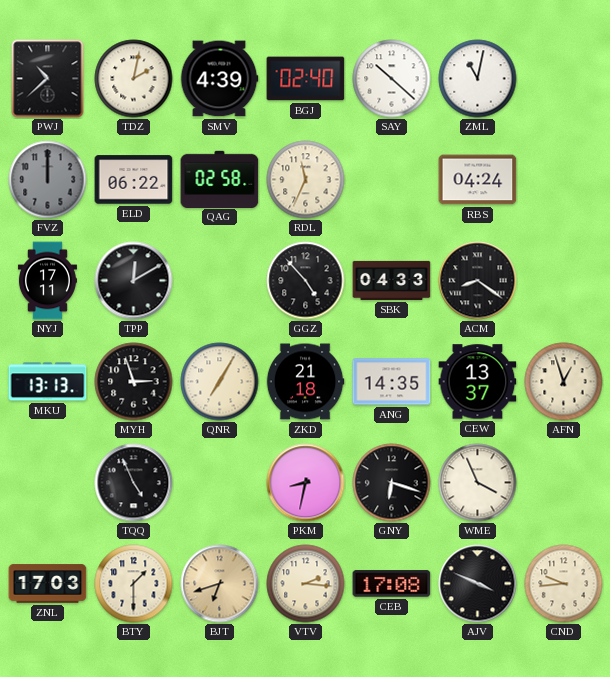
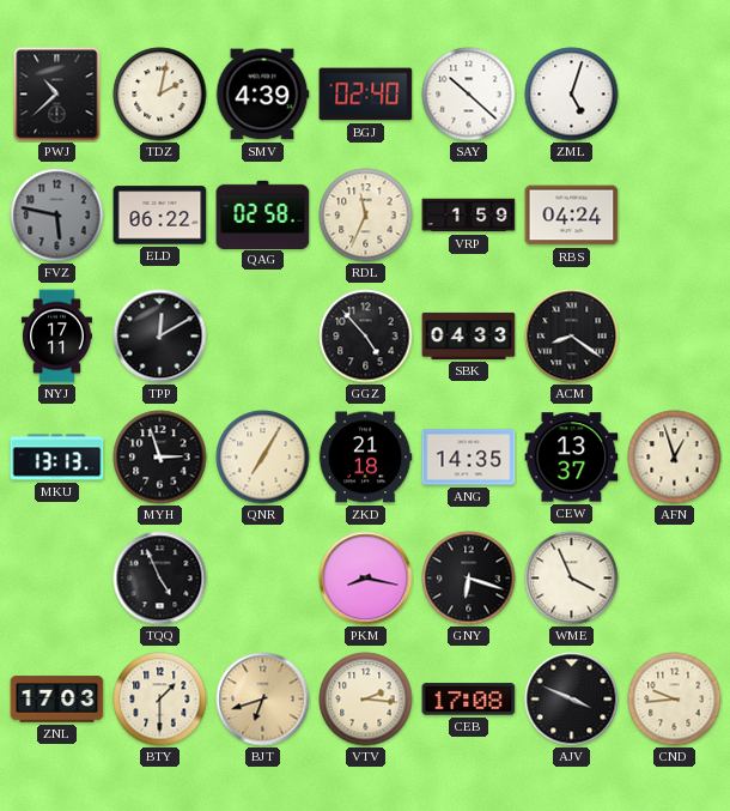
ZML: 11:02 -> 5:03
FVZ: 12:00 -> 5:47
VRP: none -> 1:59
PKM: 8:32 -> 8:17
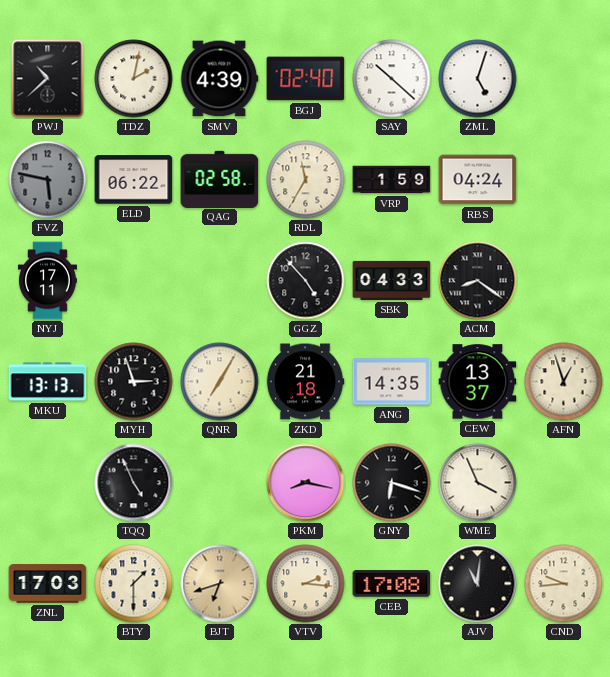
RDL: 11:34 -> 11:35
TPP: 12:10 -> none
AJV: 3:49 -> 11:01
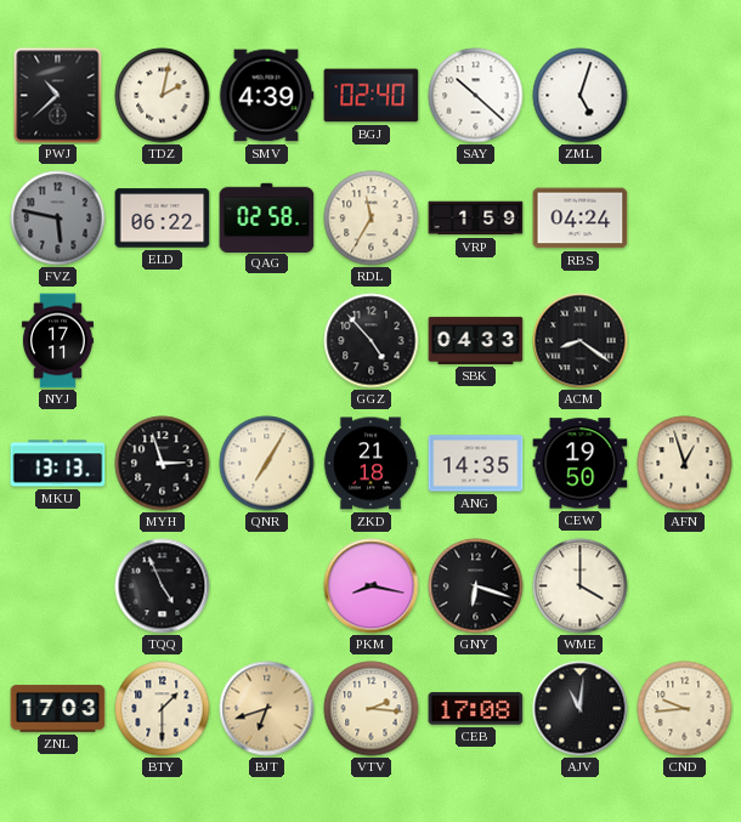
CEW: 13:37 -> 19:50
WME: 3:56 -> 4:00
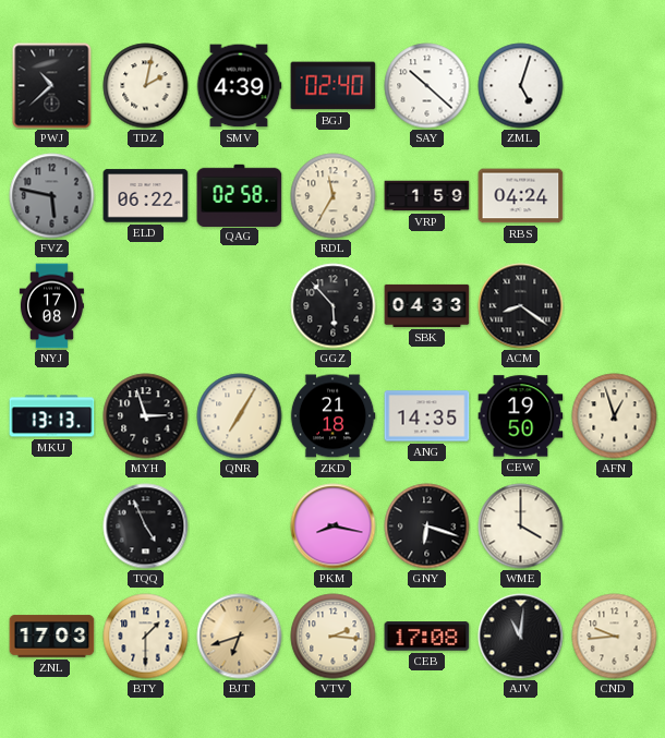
NYJ: 17:11 -> 17:08
GGZ: 4:53 -> 5:53
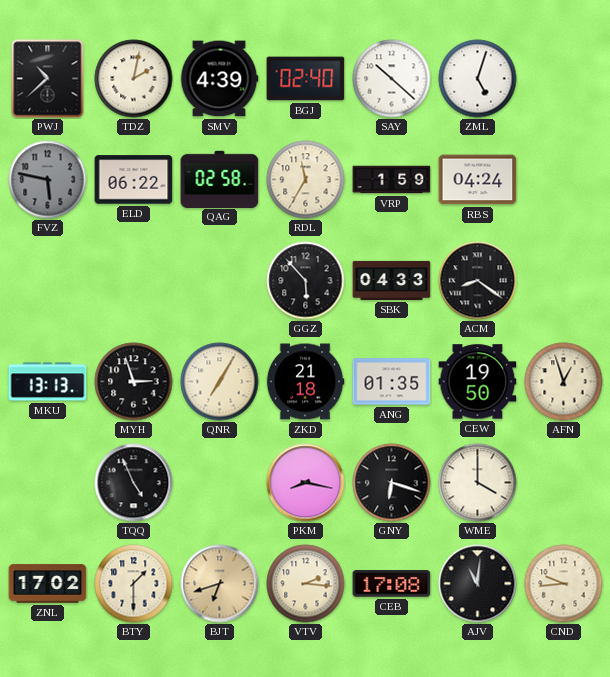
NYJ: 17:08 -> none
ANG: 14:35 -> 01:35
ZNL: 17:03 -> 17:02
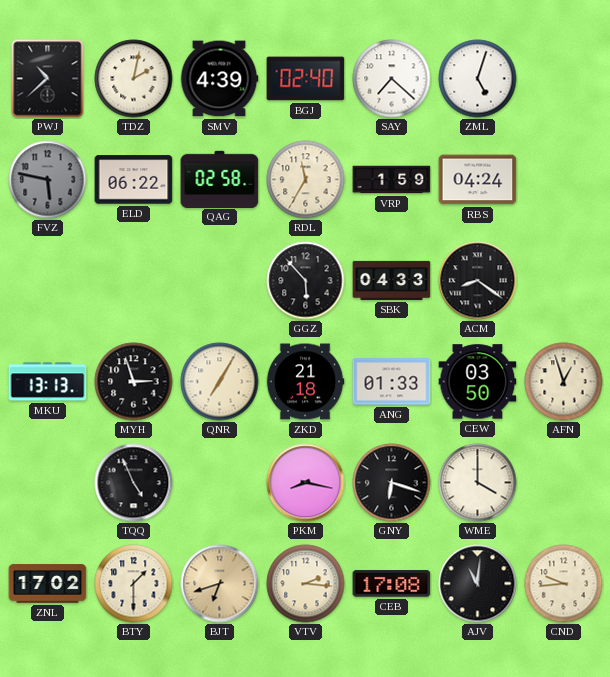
SAY: 10:22 -> 7:22
ANG: 01:35 -> 01:33
CEW: 19:50 -> 03:50
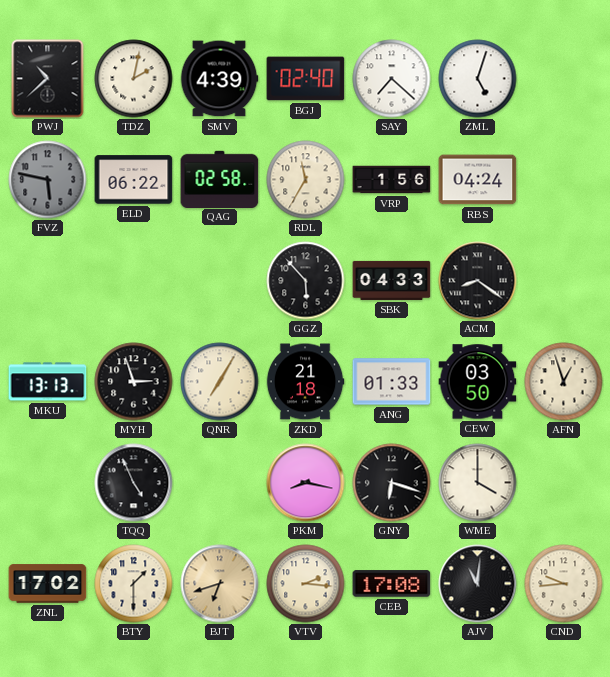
VRP: 1:59 -> 1:56
